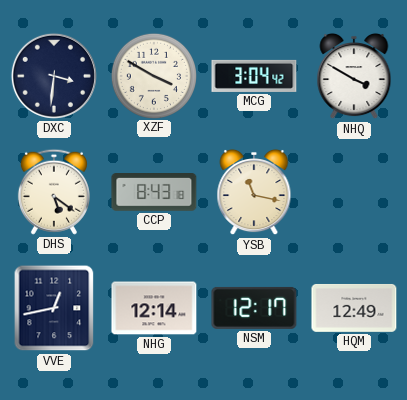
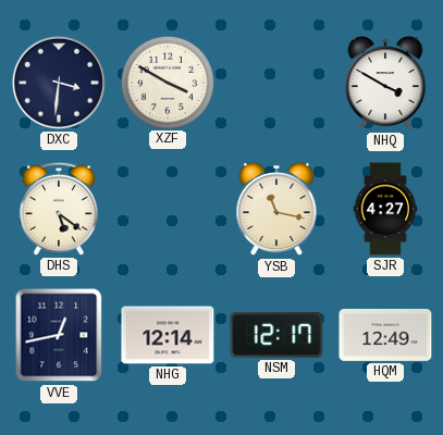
MCG: 3:04 -> none
CCP: 8:43 -> none
SJR: none -> 4:27
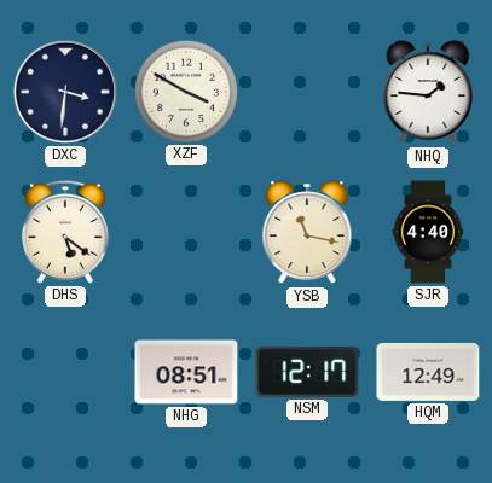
NHQ: 3:50 -> 1:46
SJR: 4:27 -> 4:40
VVE: 12:43 -> none
NHG: 12:14 -> 08:51
